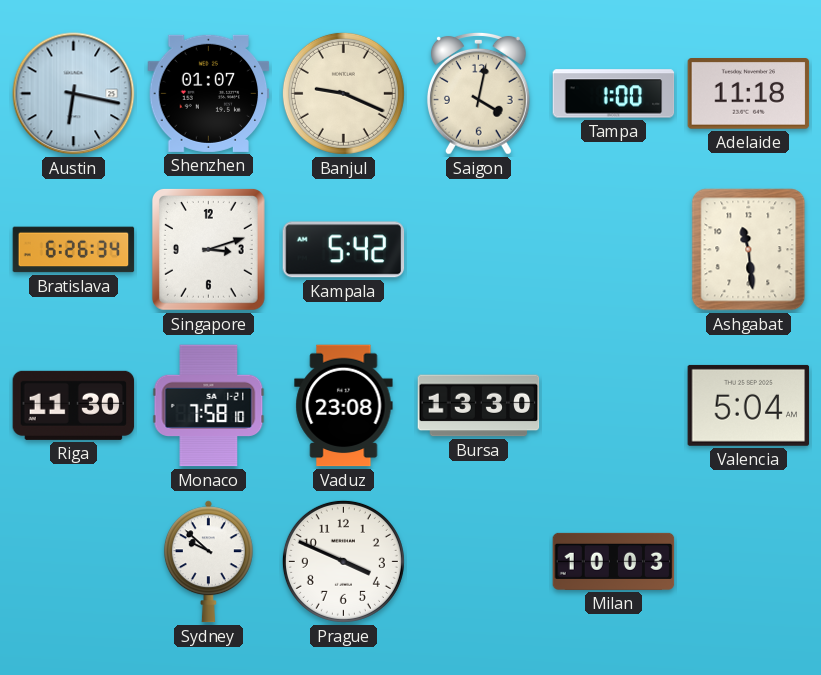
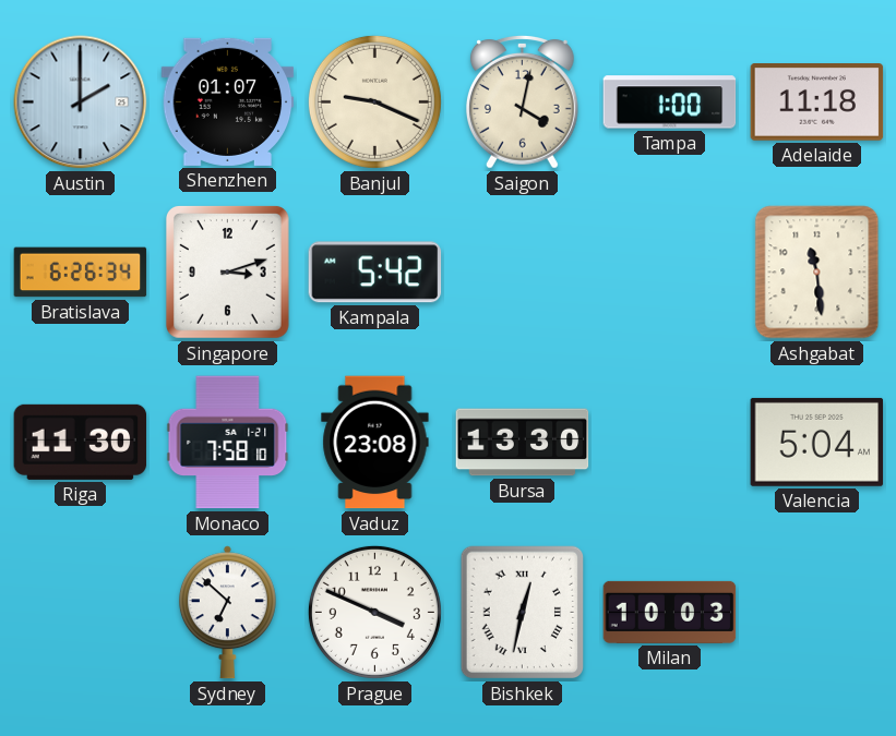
Austin: 6:17 -> 2:00
Sydney: 9:52 -> 6:52
Bishkek: none -> 12:32
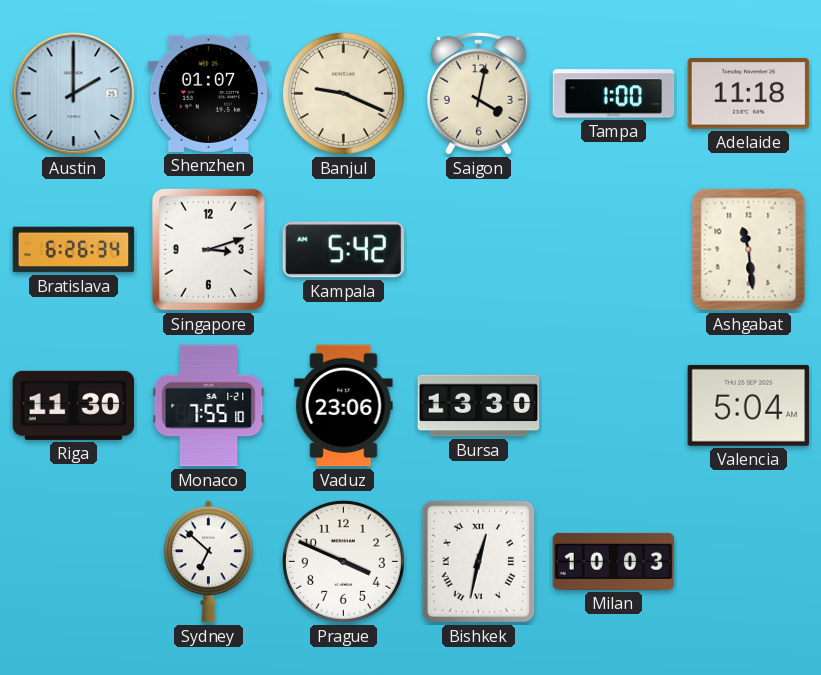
Monaco: 7:58 -> 7:55
Vaduz: 23:08 -> 23:06
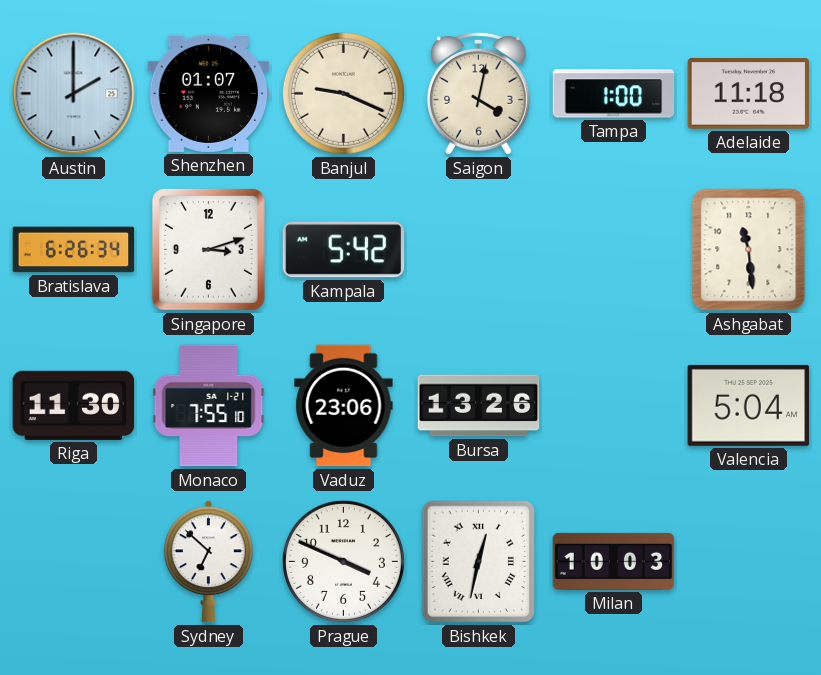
Bursa: 13:30 -> 13:26
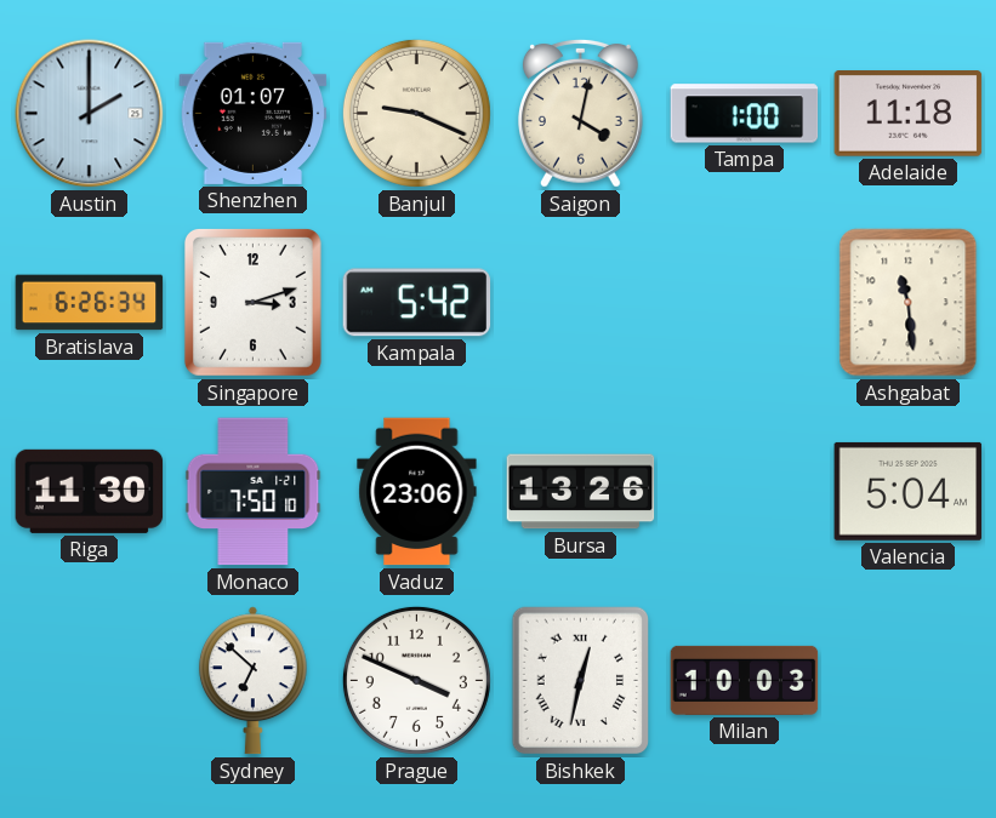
Monaco: 7:55 -> 7:50
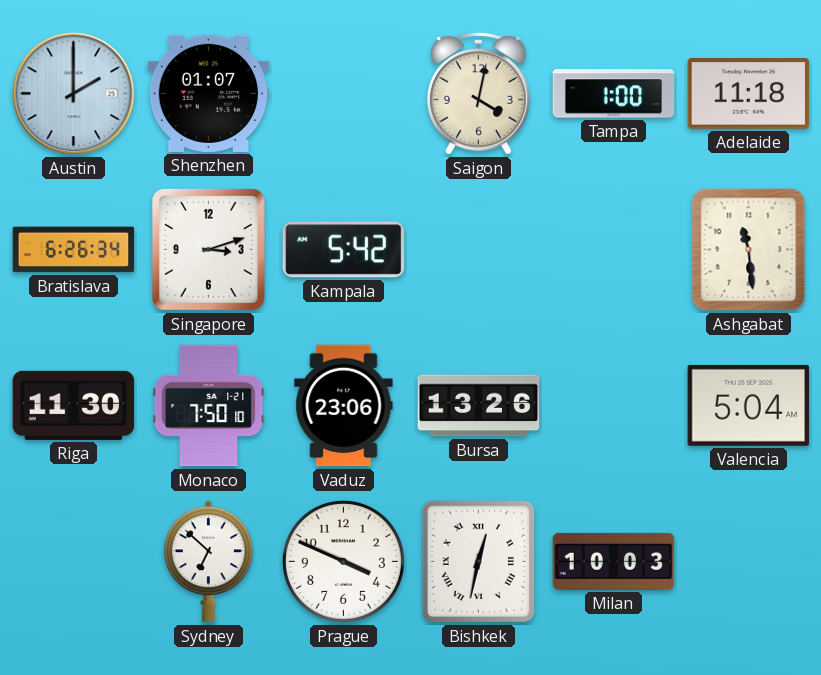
Banjul: 9:19 -> none
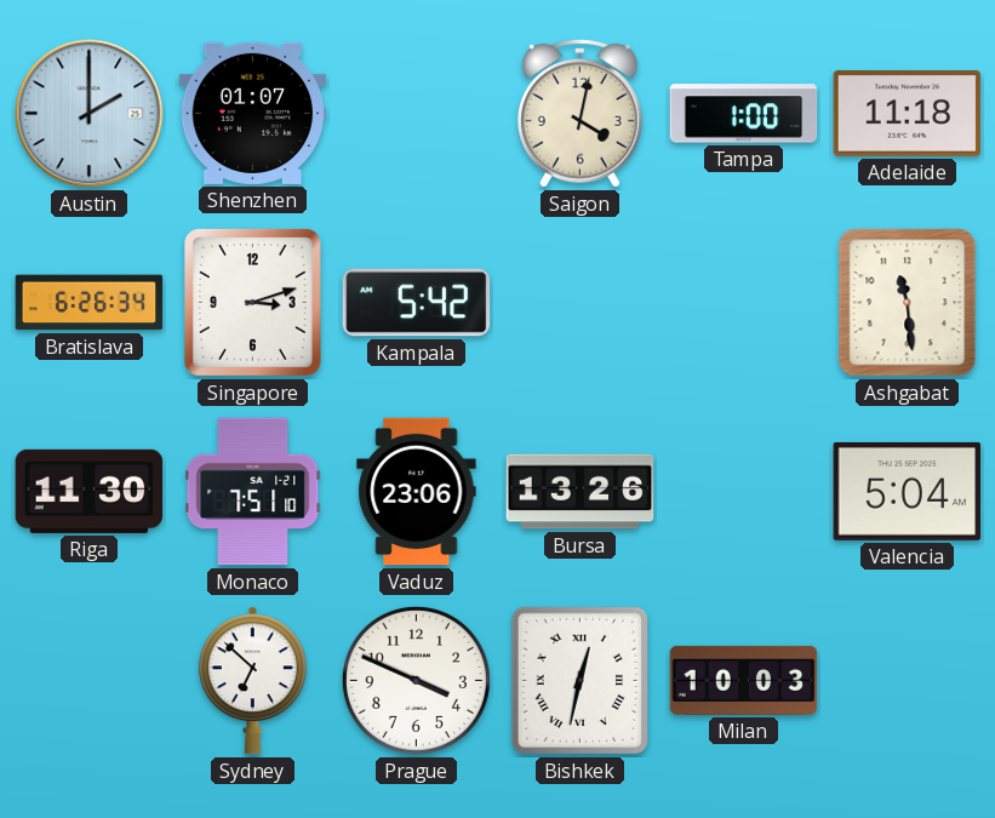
Monaco: 7:50 -> 7:51
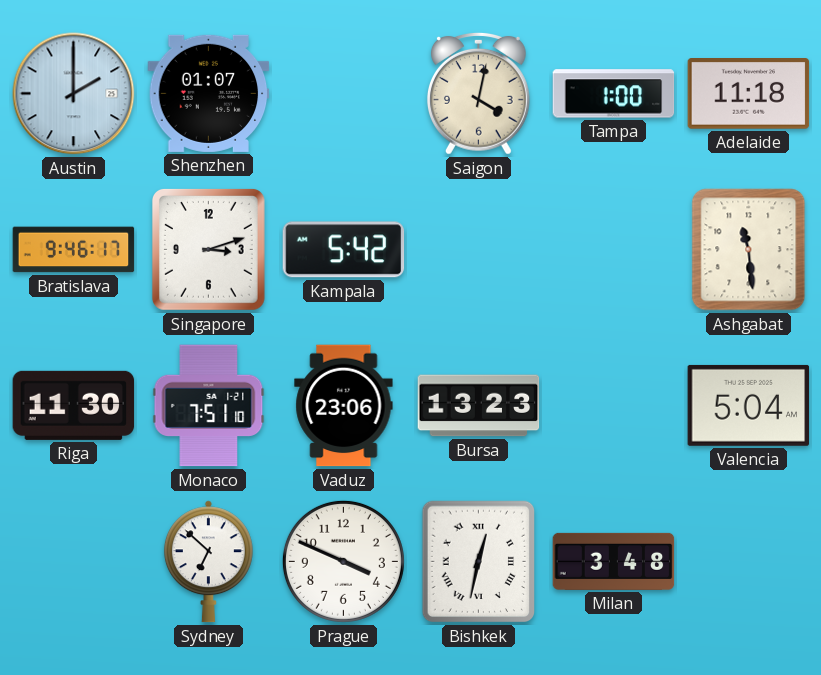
Bratislava: 6:26 -> 9:46
Bursa: 13:26 -> 13:23
Milan: 10:03 -> 3:48
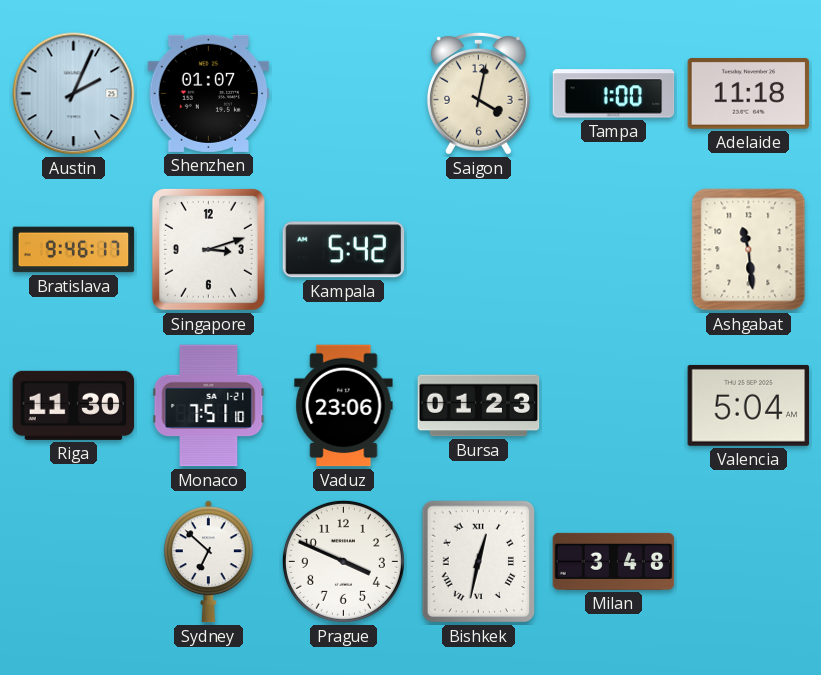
Austin: 2:00 -> 2:04
Bursa: 13:23 -> 01:23
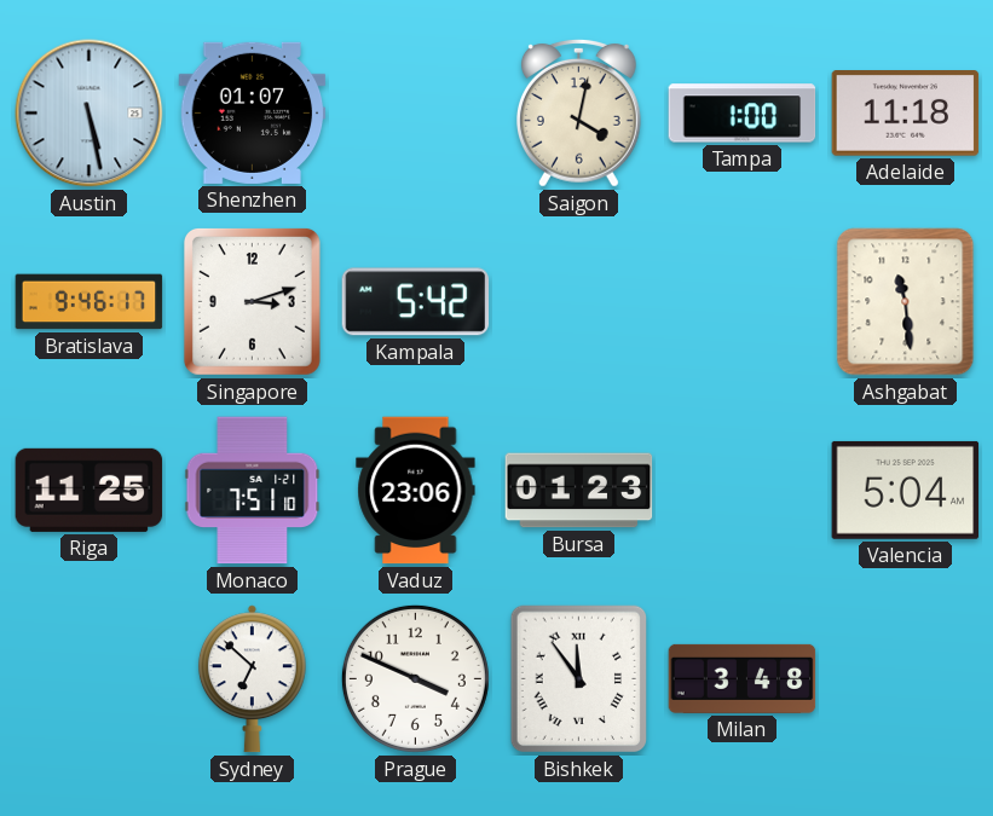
Austin: 2:04 -> 5:28
Riga: 11:30 -> 11:25
Bishkek: 12:32 -> 11:54
